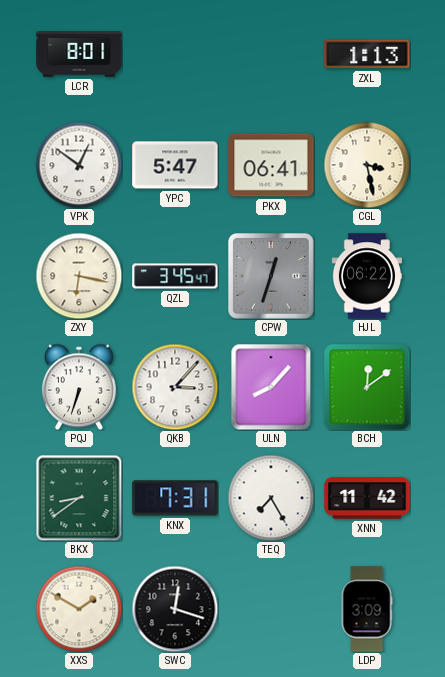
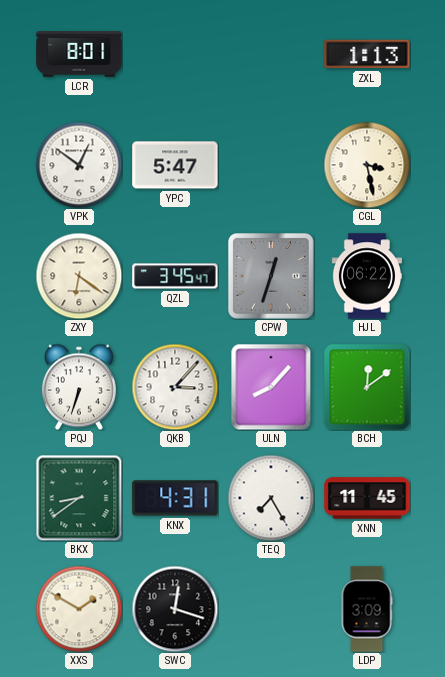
PKX: 06:41 -> none
ZXY: 6:17 -> 6:21
KNX: 7:31 -> 4:31
XNN: 11:42 -> 11:45
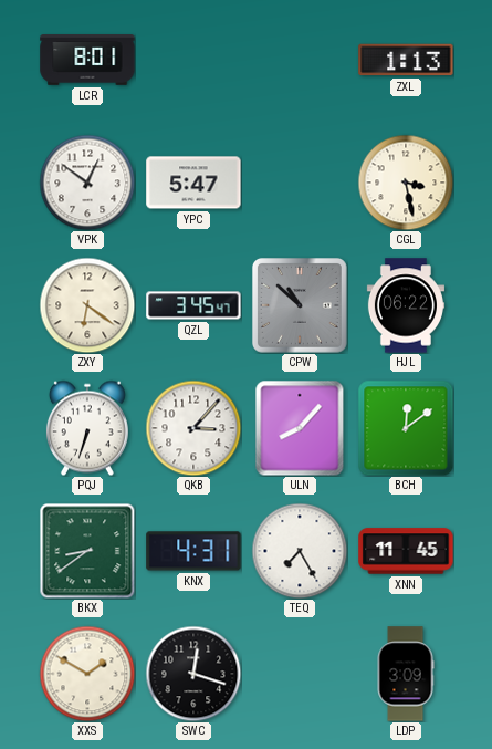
CPW: 12:33 -> 10:52
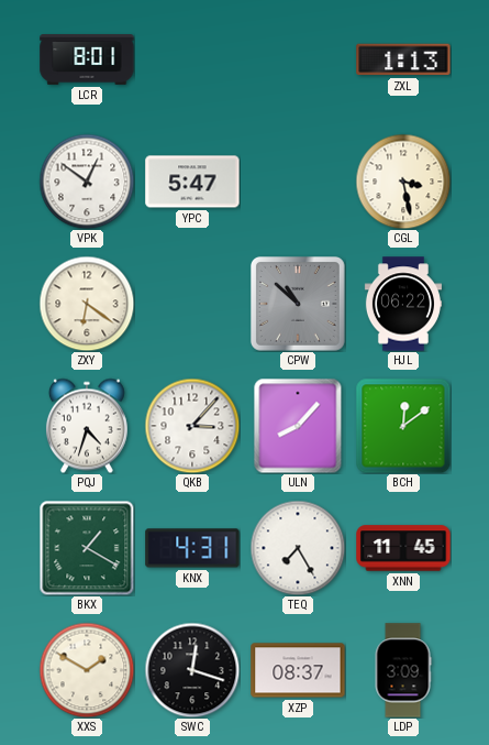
QZL: 3:45 -> none
PQJ: 6:33 -> 4:33
BKX: 8:39 -> 1:20
XZP: none -> 08:37
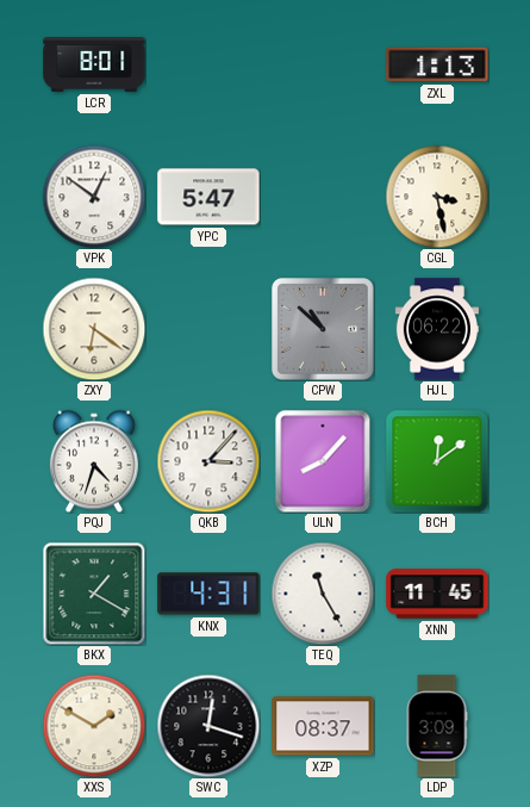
TEQ: 7:25 -> 11:25
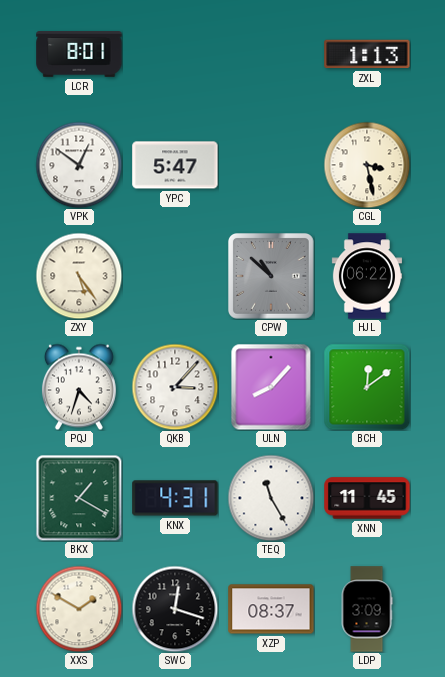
ZXY: 6:21 -> 5:24
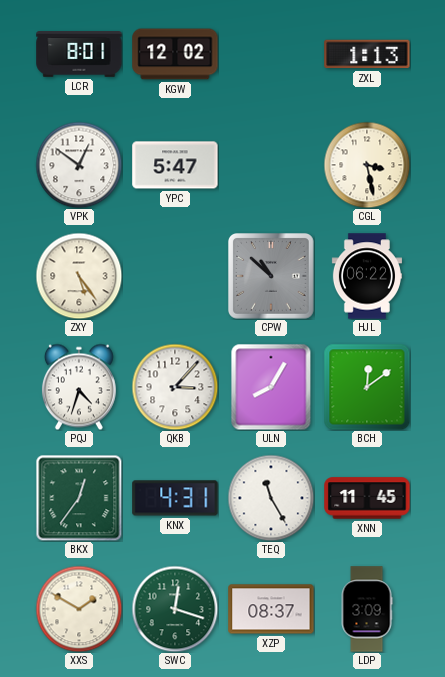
KGW: none -> 12:02
ULN: 8:07 -> 8:05
BKX: 1:20 -> 12:36
SWC dial: black -> green
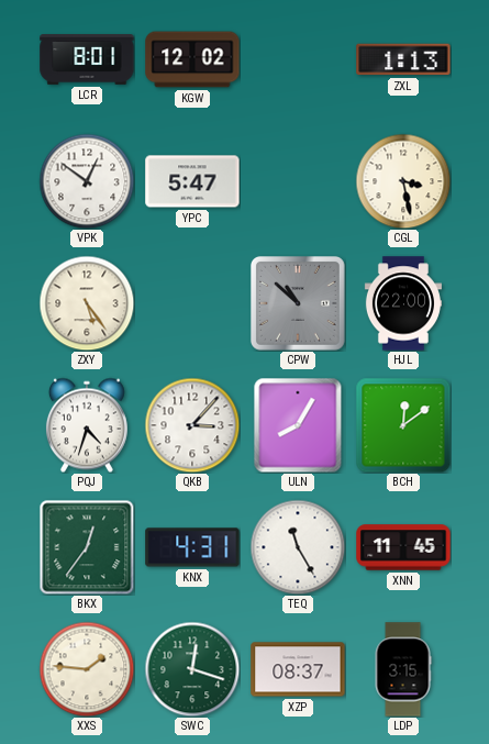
HJL: 06:22 -> 22:00
XXS: 1:50 -> 1:46
LDP: 3:09 -> 3:15
